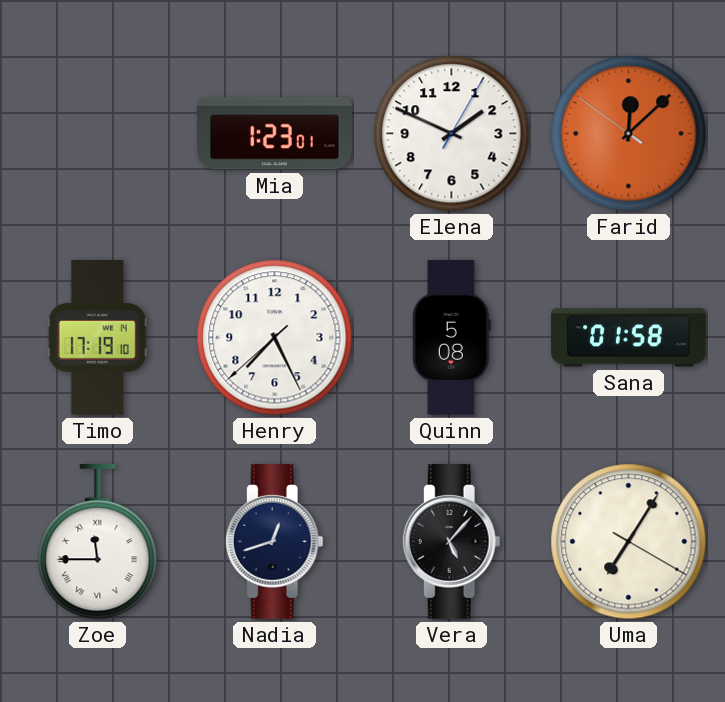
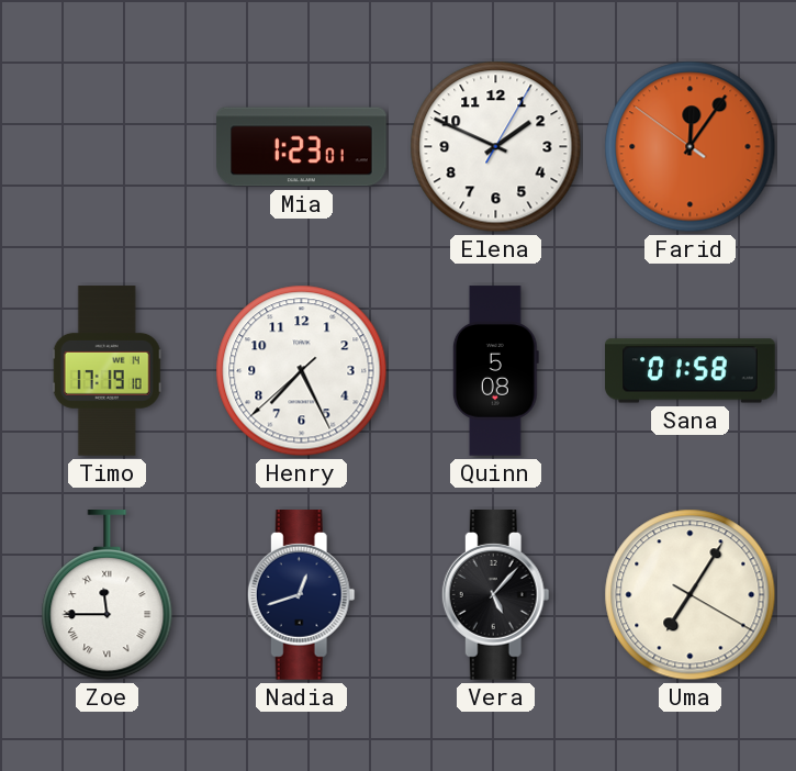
Farid: 12:07 -> 12:05
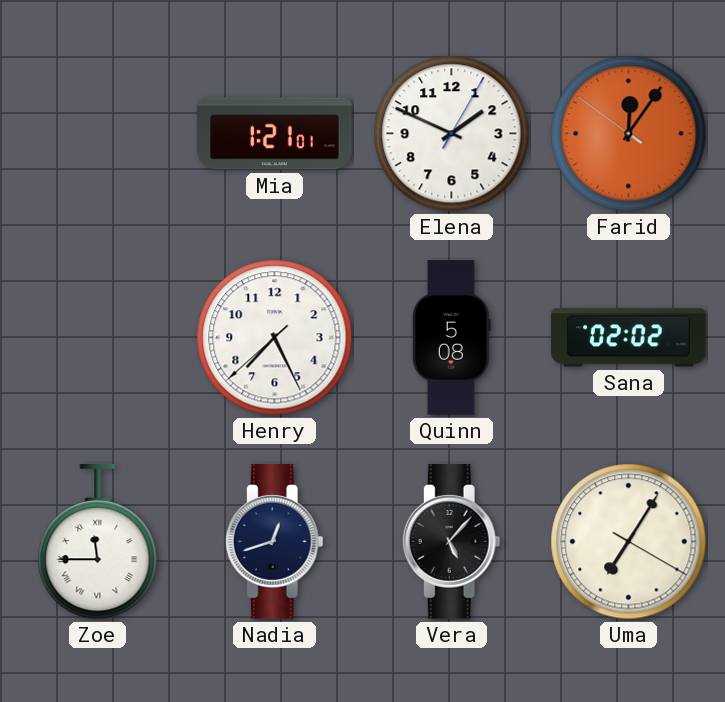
Mia: 1:23 -> 1:21
Timo: 17:19 -> none
Sana: 01:58 -> 02:02
